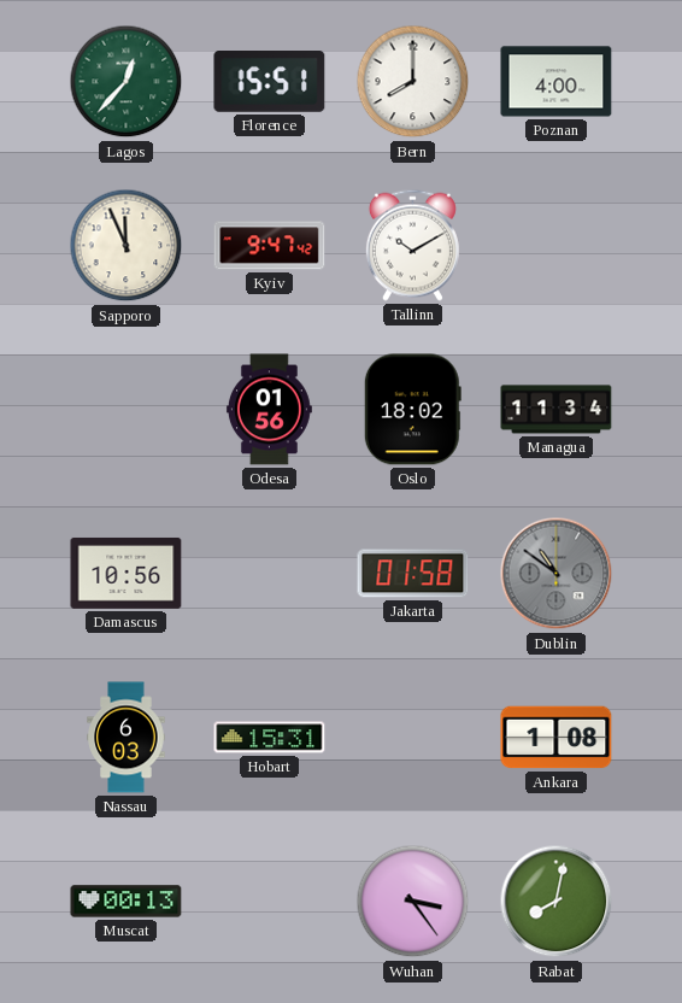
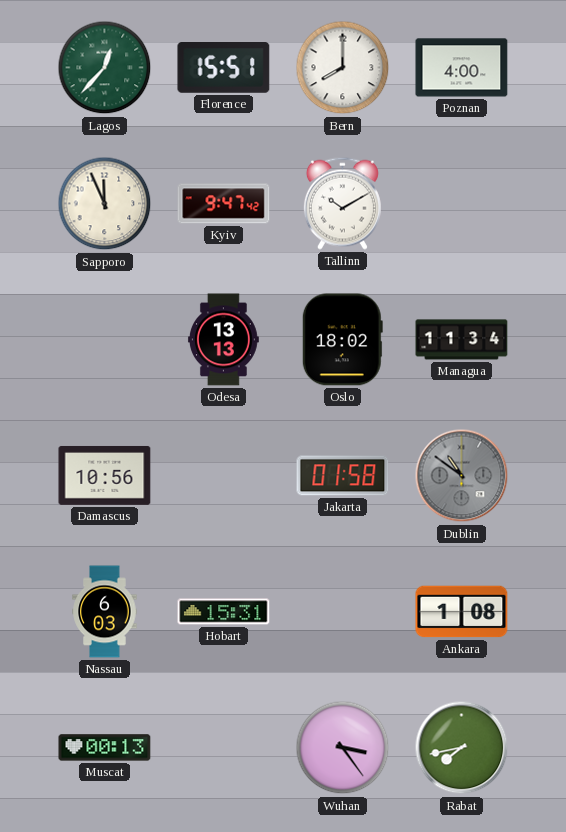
Odesa: 01:56 -> 13:13
Rabat: 8:02 -> 7:43
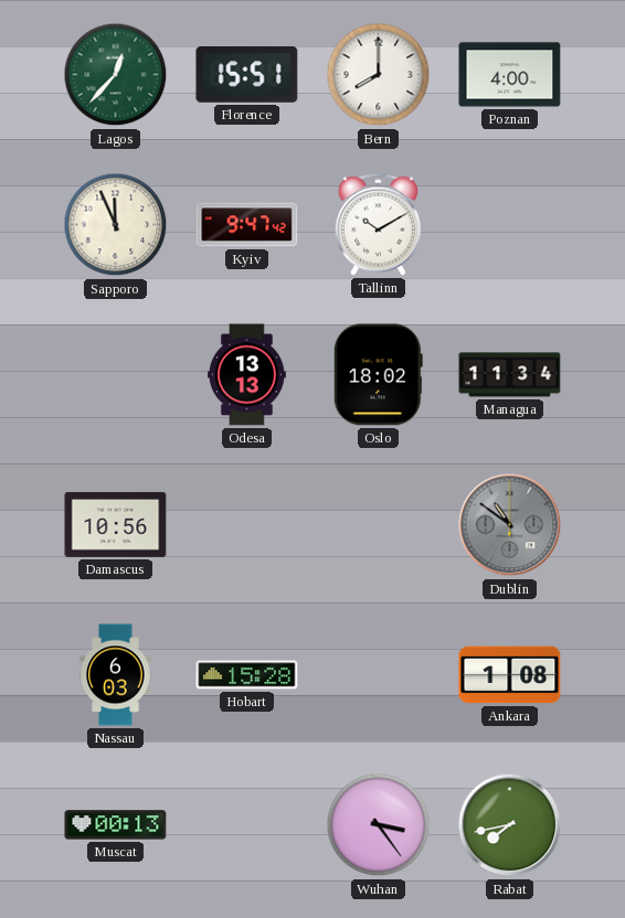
Jakarta: 01:58 -> none
Hobart: 15:31 -> 15:28
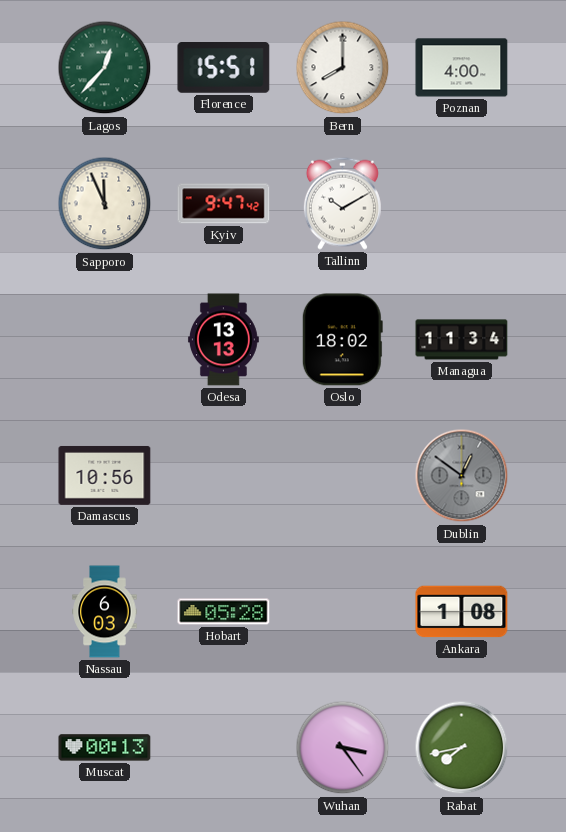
Dublin: 10:51 -> 12:51
Hobart: 15:28 -> 05:28
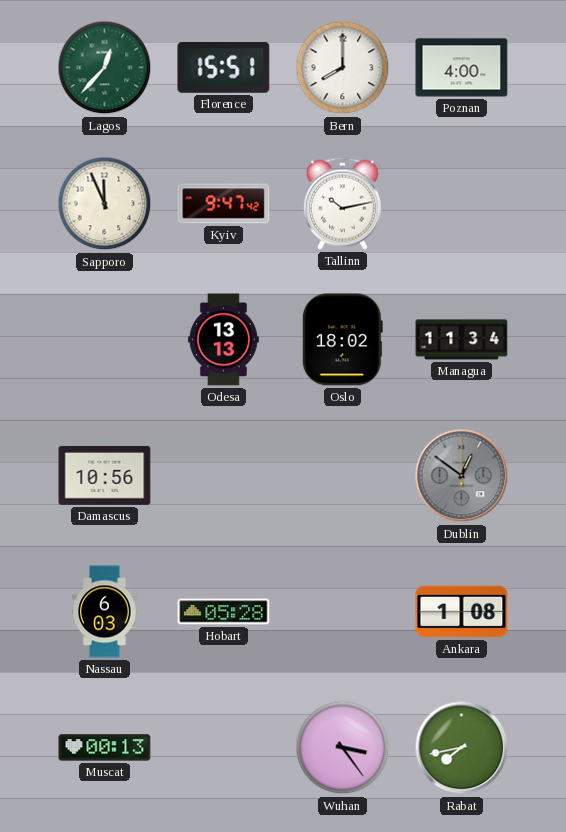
Tallinn: 10:10 -> 10:13
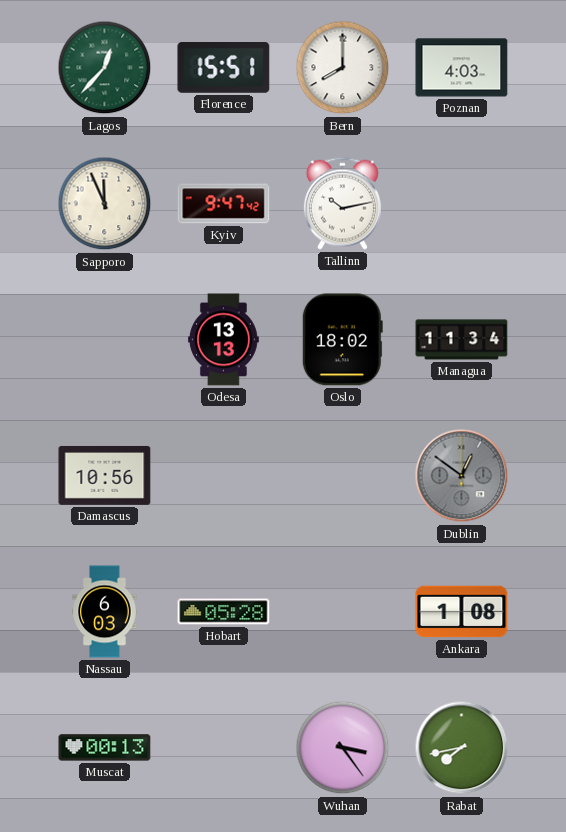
Poznan: 4:00 -> 4:03
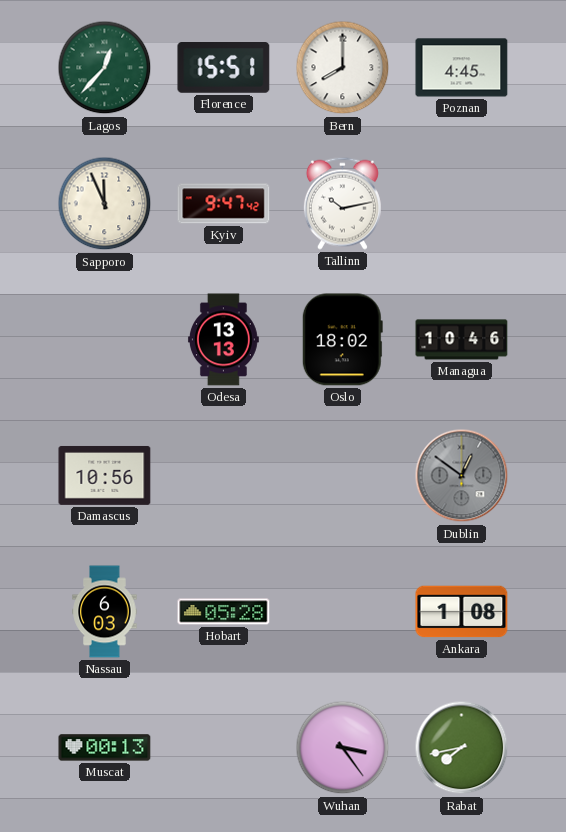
Poznan: 4:03 -> 4:45
Managua: 11:34 -> 10:46
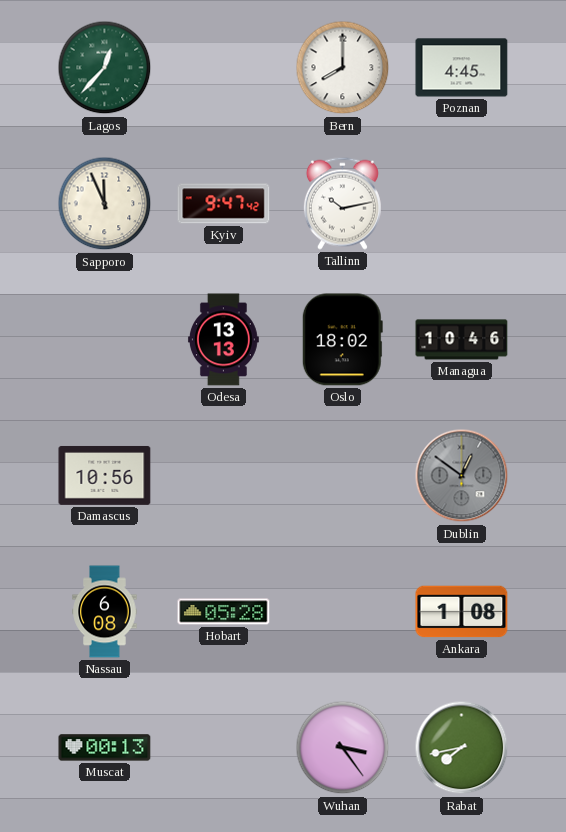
Florence: 15:51 -> none
Nassau: 6:03 -> 6:08
